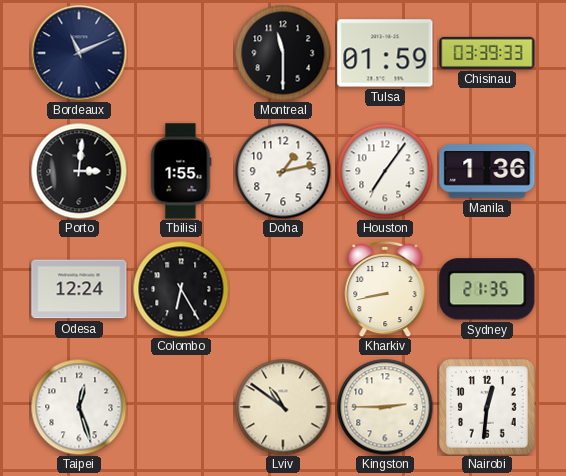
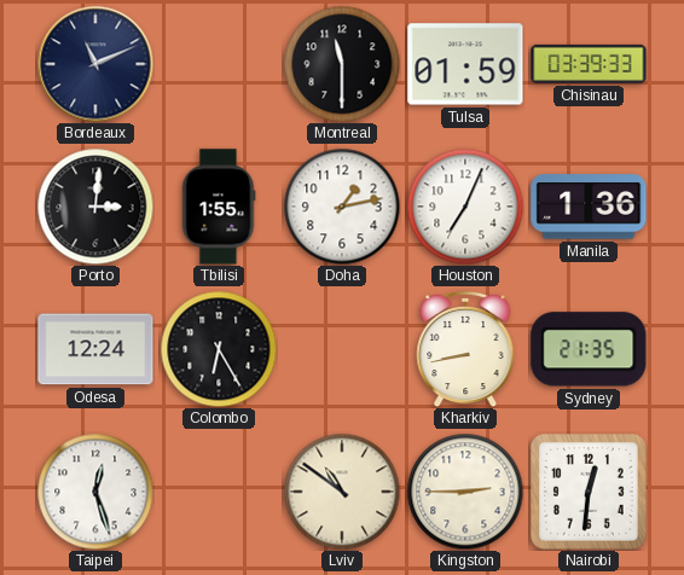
Houston: 7:06 -> 7:04
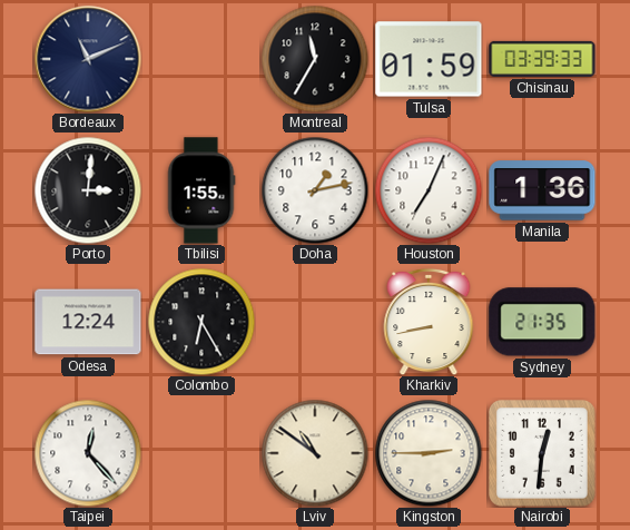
Montreal: 11:30 -> 11:35
Taipei: 12:27 -> 12:23
